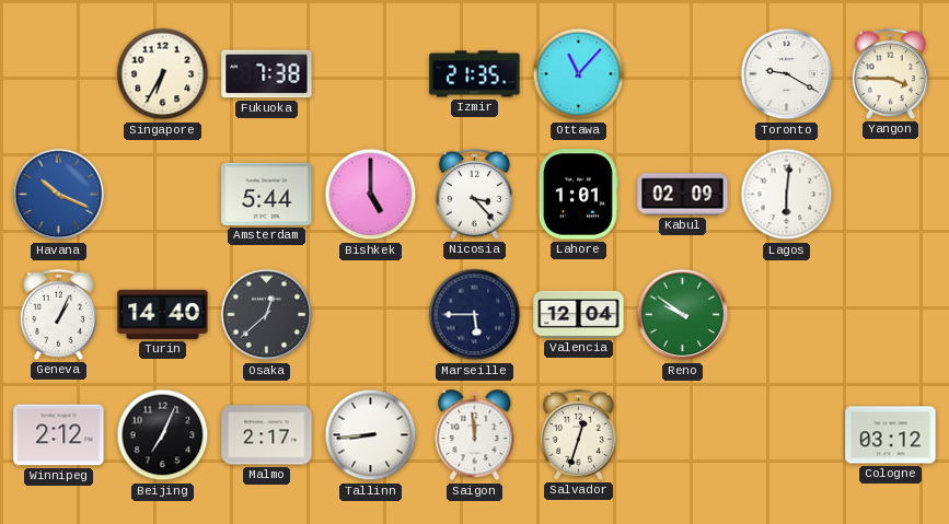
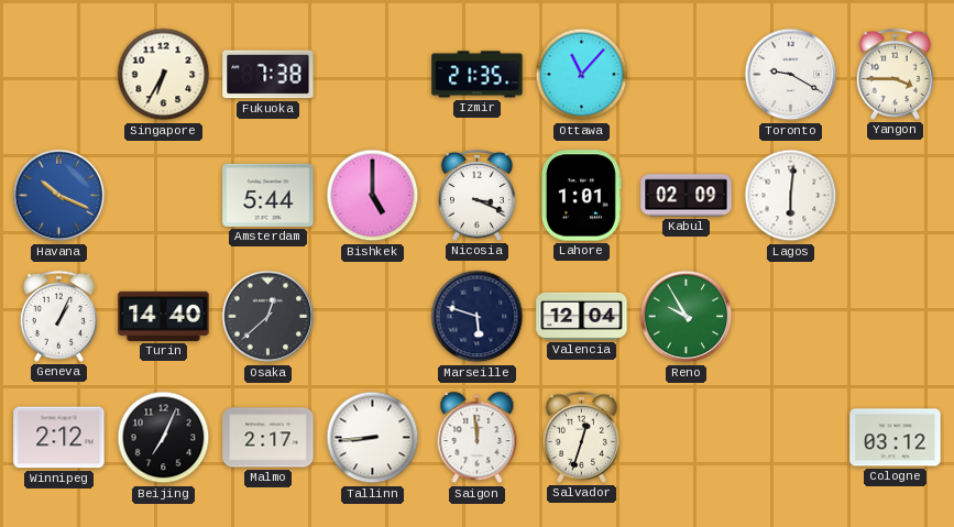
Nicosia: 3:23 -> 3:19
Marseille: 5:45 -> 5:48
Reno: 9:51 -> 9:55
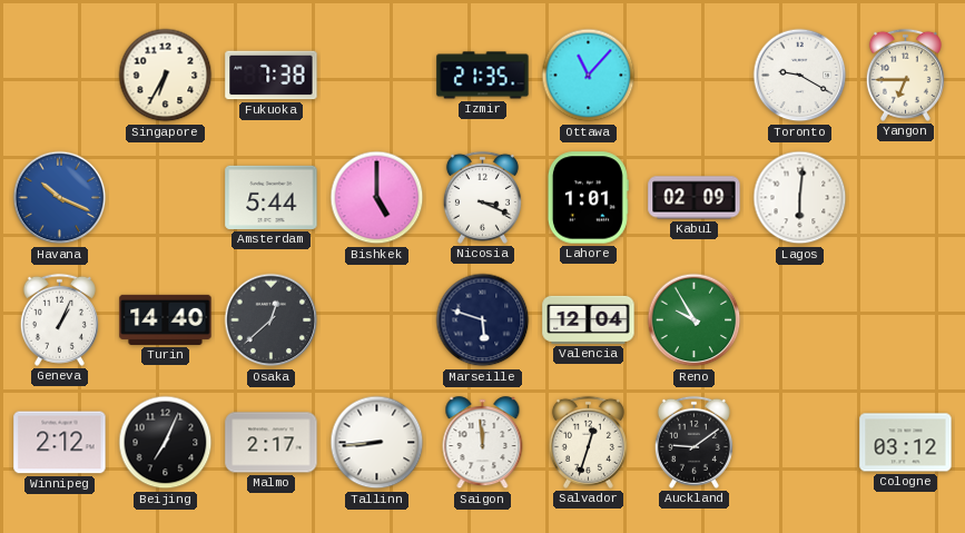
Yangon: 3:45 -> 6:45
Auckland: none -> 9:09
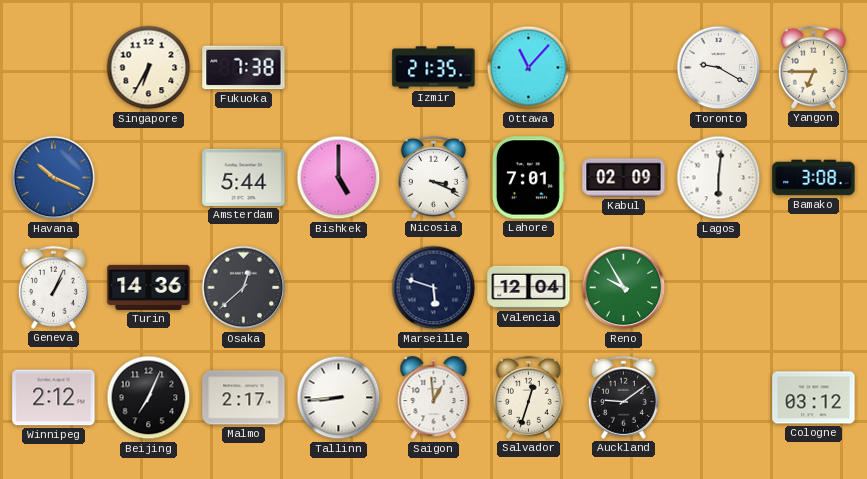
Lahore: 1:01 -> 7:01
Bamako: none -> 3:08
Turin: 14:40 -> 14:36
Saigon: 11:59 -> 12:59
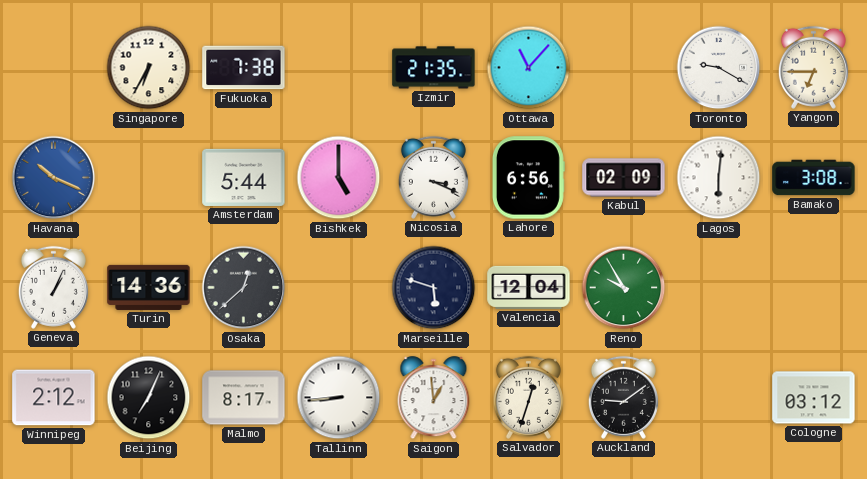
Lahore: 7:01 -> 6:56
Malmo: 2:17 -> 8:17
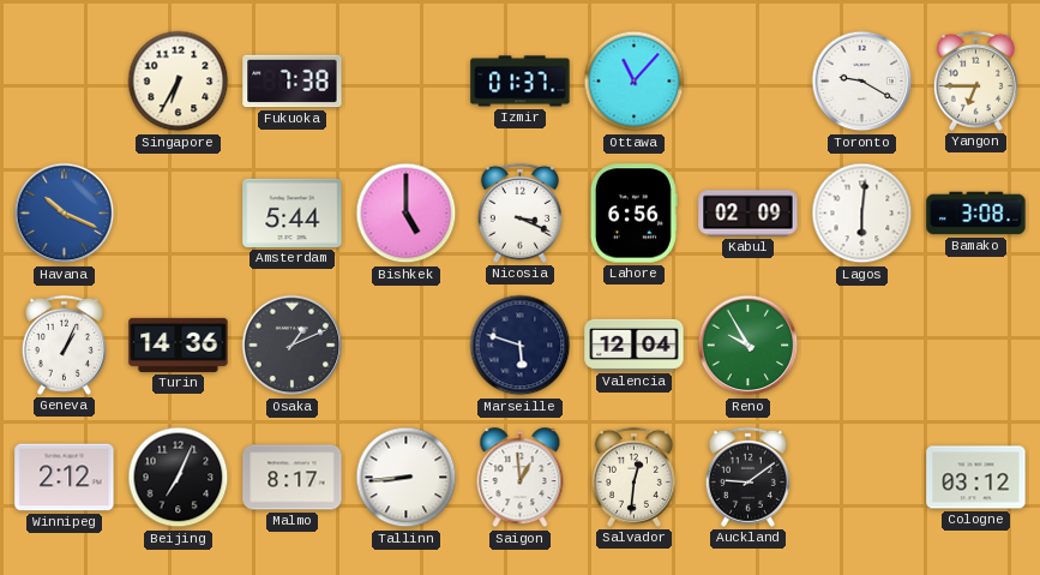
Izmir: 21:35 -> 01:37
Osaka: 12:38 -> 1:11
Salvador: 12:33 -> 12:31
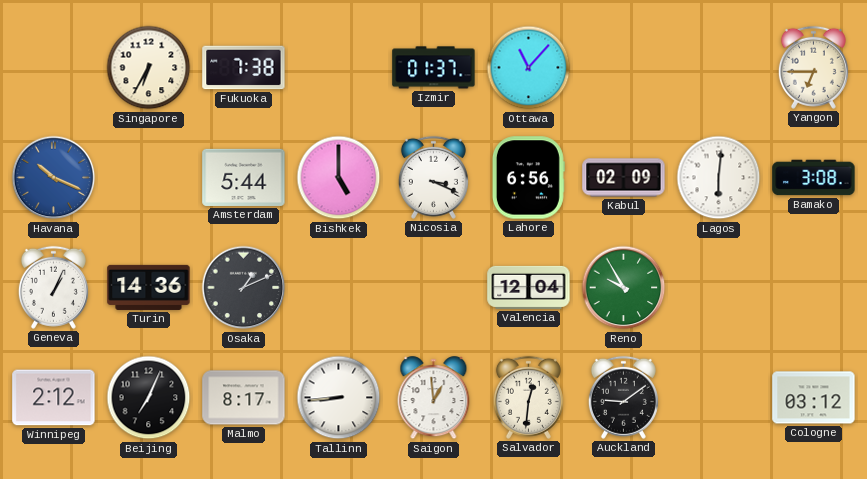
Toronto: 9:20 -> none
Marseille: 5:48 -> none
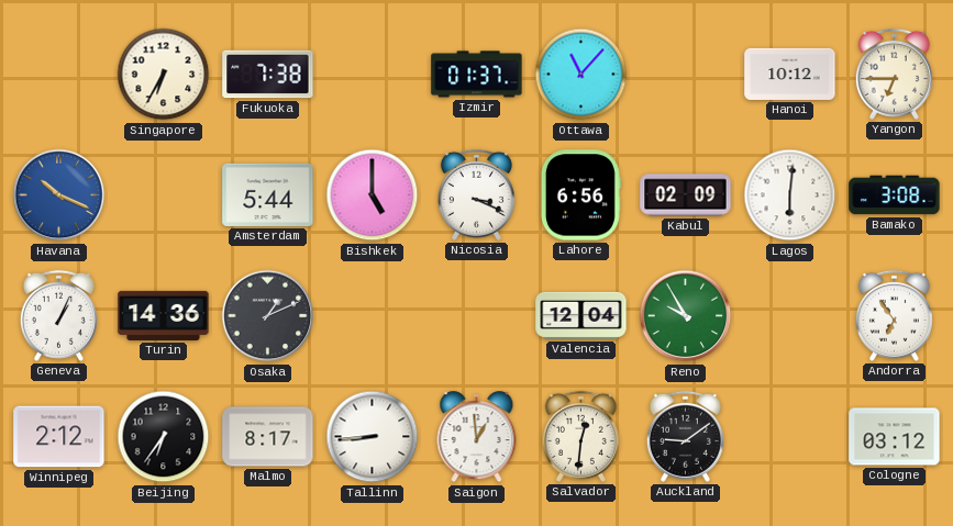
Hanoi: none -> 10:12
Andorra: none -> 6:54
Beijing: 7:04 -> 6:36
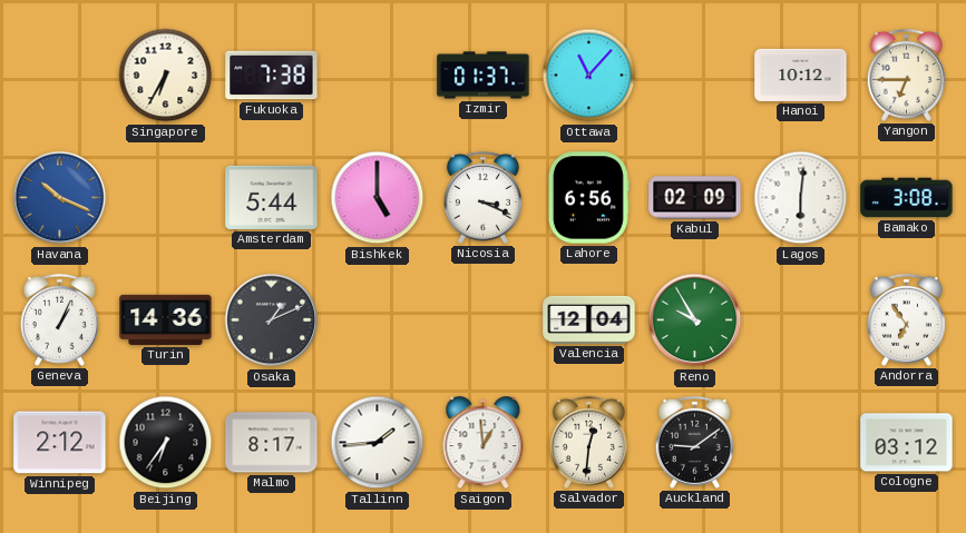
Tallinn: 8:44 -> 1:44
